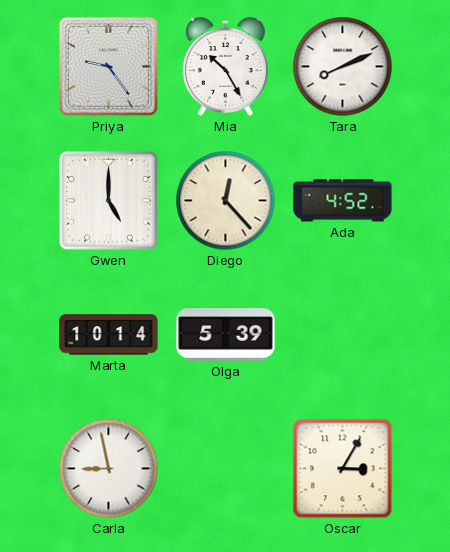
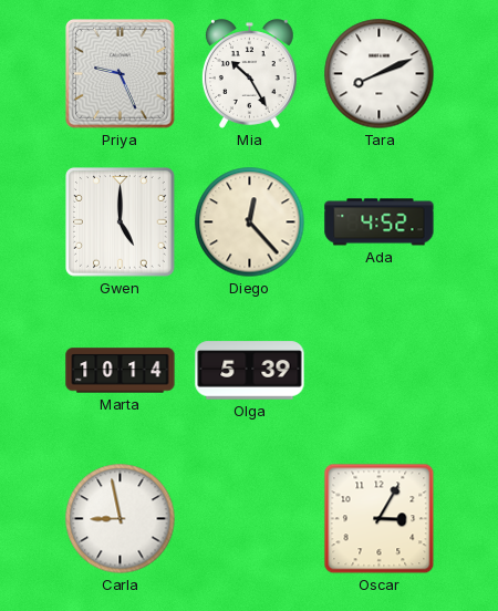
Priya: 9:24 -> 9:26
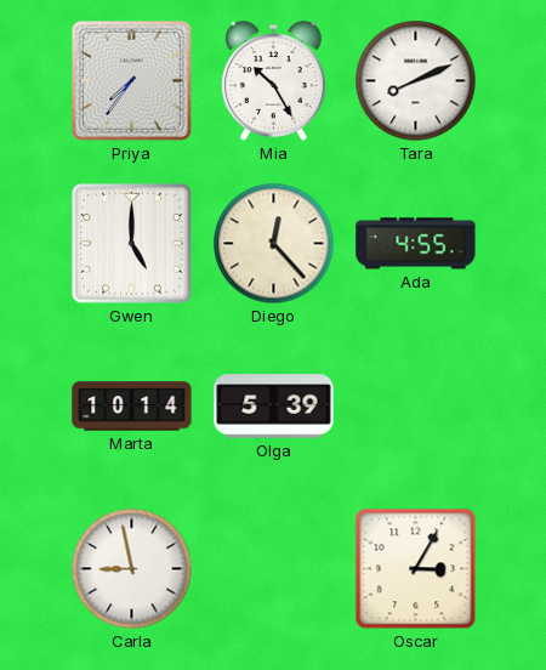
Priya: 9:26 -> 7:36
Ada: 4:52 -> 4:55
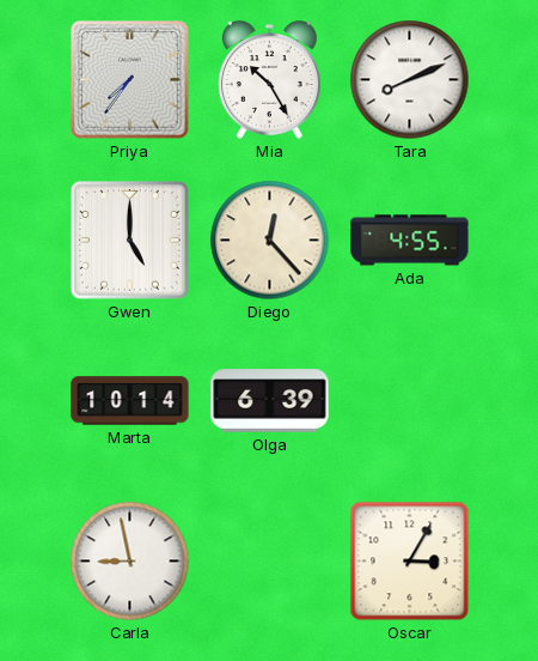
Olga: 5:39 -> 6:39
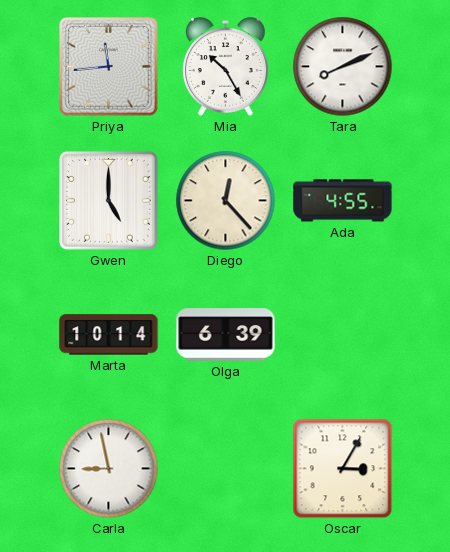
Priya: 7:36 -> 11:44
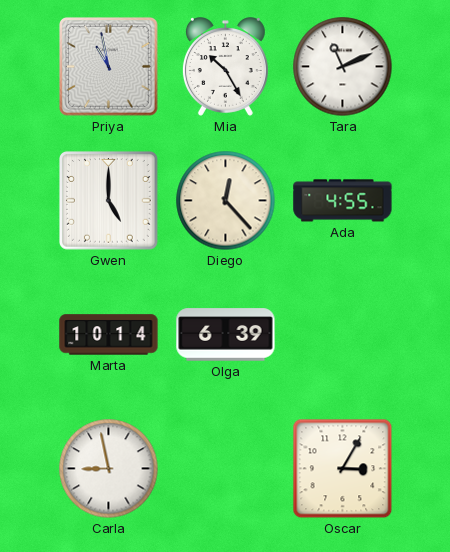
Priya: 11:44 -> 10:58
Tara: 8:11 -> 11:11
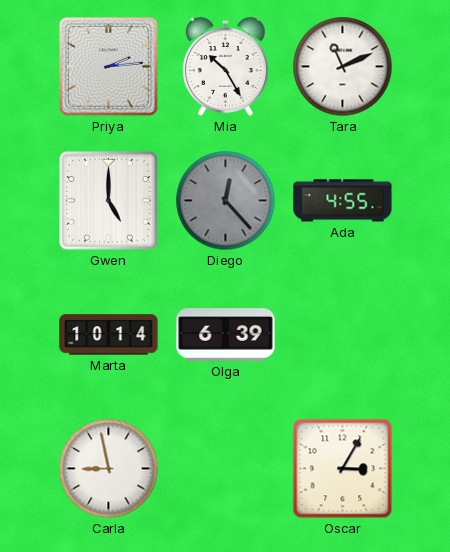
Priya: 10:58 -> 2:14
Diego dial: cream -> grey
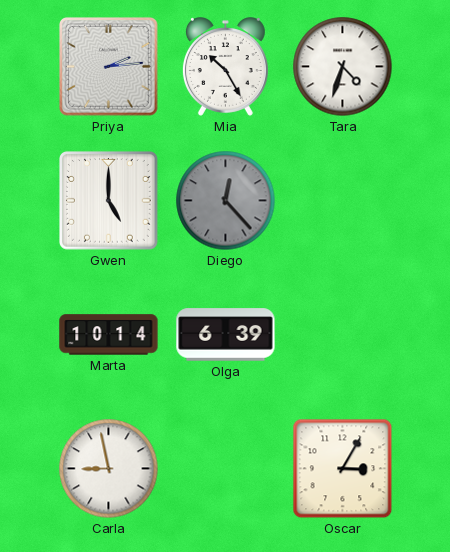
Tara: 11:11 -> 4:33
Ada: 4:55 -> none
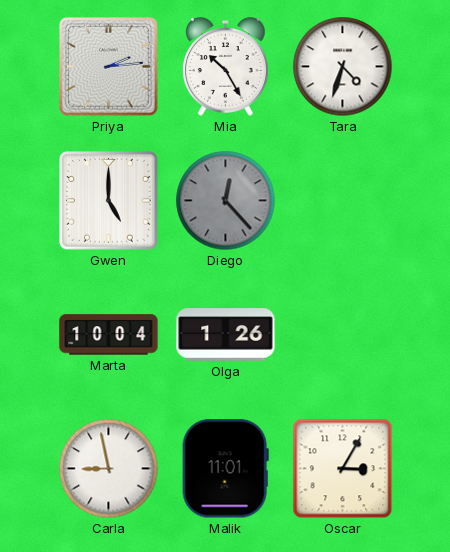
Marta: 10:14 -> 10:04
Olga: 6:39 -> 1:26
Malik: none -> 11:01
